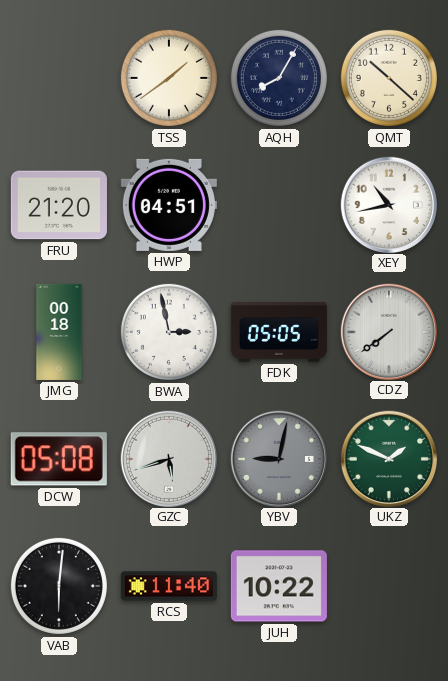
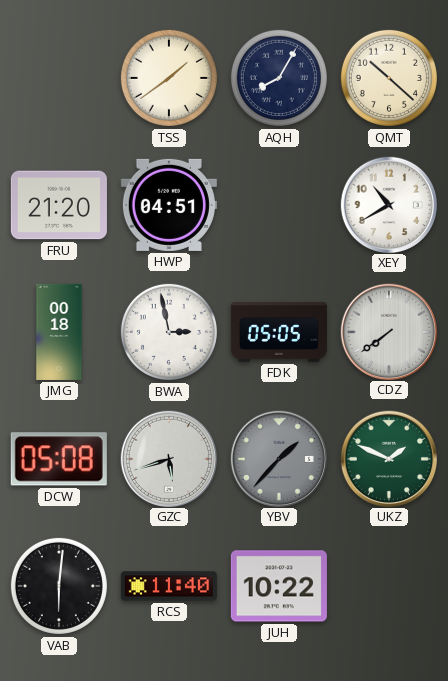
XEY: 10:43 -> 10:40
YBV: 9:02 -> 1:37
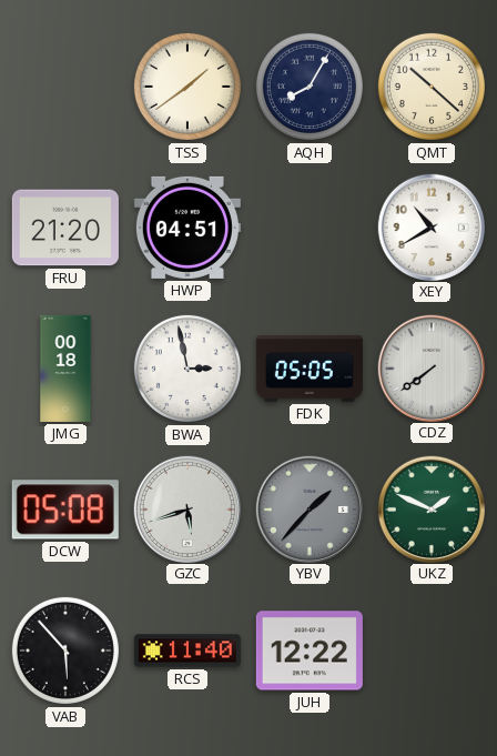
VAB: 6:01 -> 5:53
JUH: 10:22 -> 12:22
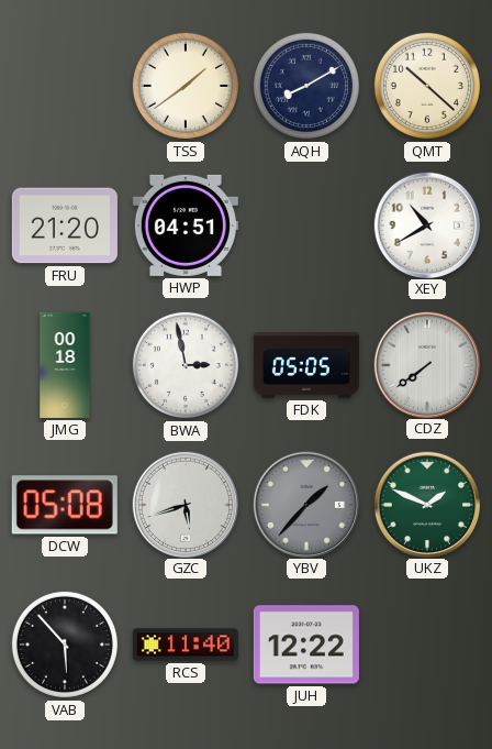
AQH: 8:05 -> 8:10
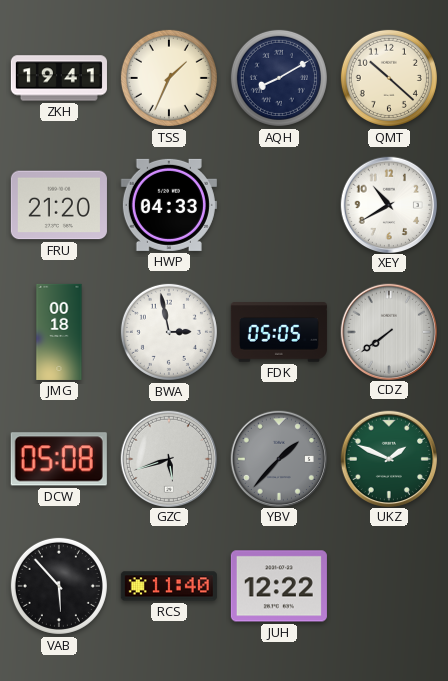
ZKH: none -> 19:41
TSS: 1:39 -> 1:34
HWP: 04:51 -> 04:33
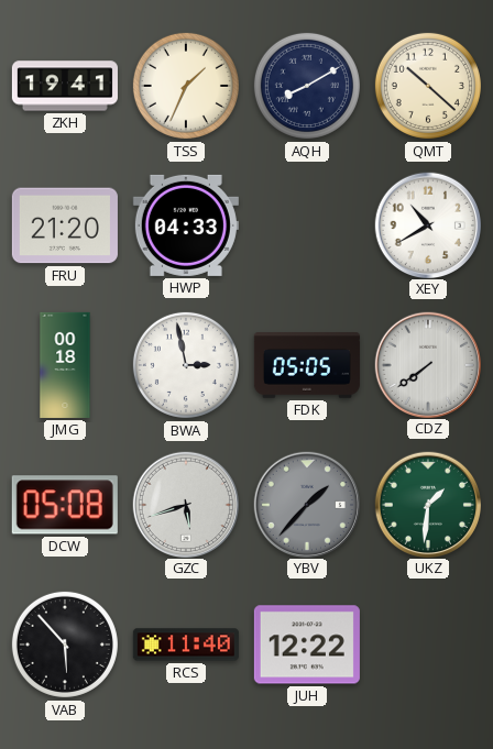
UKZ: 1:49 -> 1:31
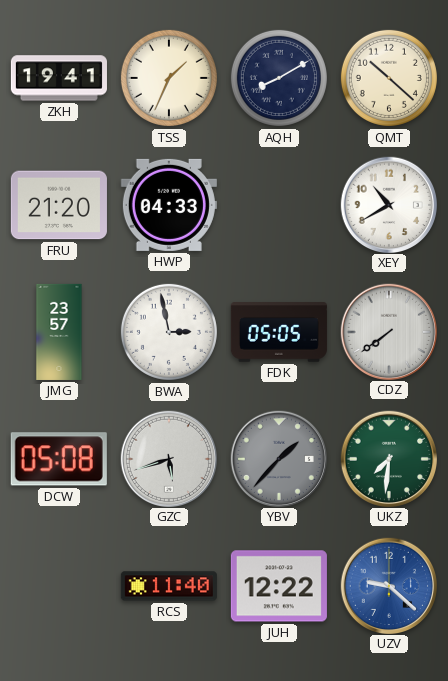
JMG: 00:18 -> 23:57
UKZ: 1:31 -> 7:31
VAB: 5:53 -> none
UZV: none -> 9:22
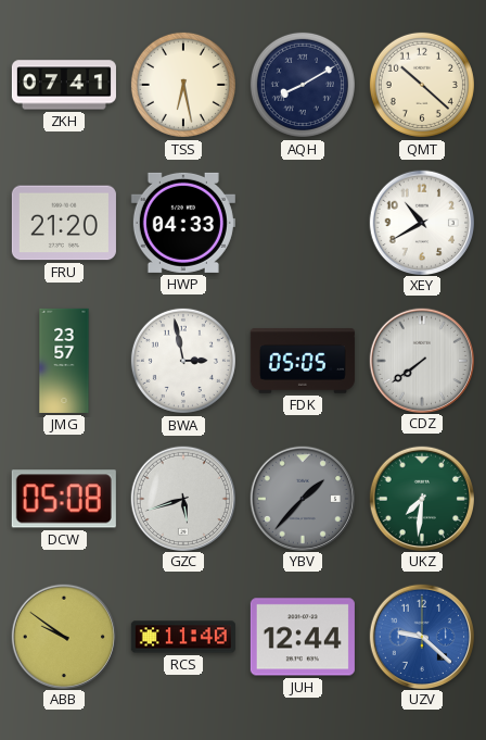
ZKH: 19:41 -> 07:41
TSS: 1:34 -> 6:28
ABB: none -> 9:51
JUH: 12:22 -> 12:44
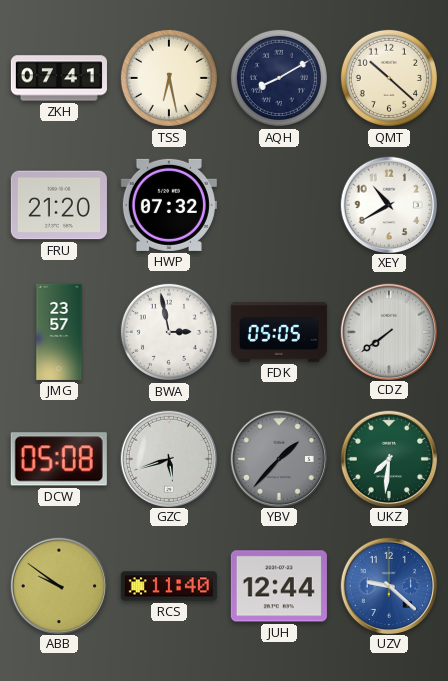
HWP: 04:33 -> 07:32
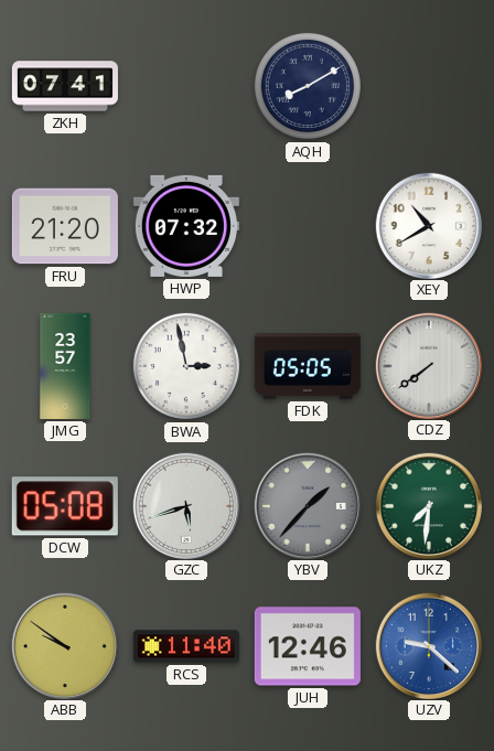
TSS: 6:28 -> none
QMT: 10:22 -> none
JUH: 12:44 -> 12:46
